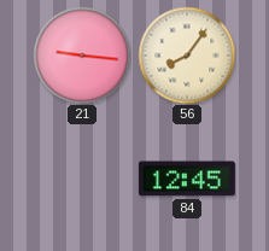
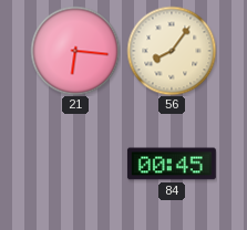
21: 9:16 -> 6:16
84: 12:45 -> 00:45
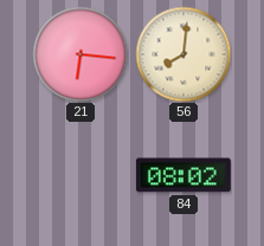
56: 8:06 -> 8:01
84: 00:45 -> 08:02
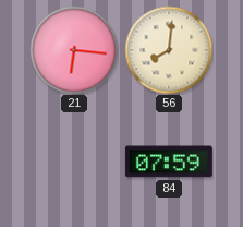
84: 08:02 -> 07:59
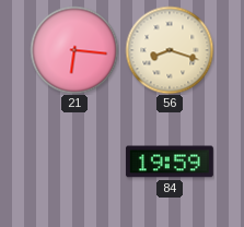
56: 8:01 -> 8:18
84: 07:59 -> 19:59
